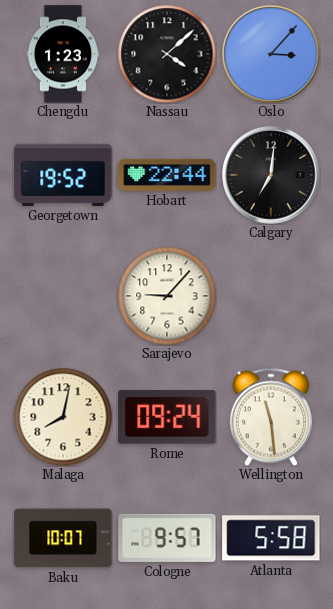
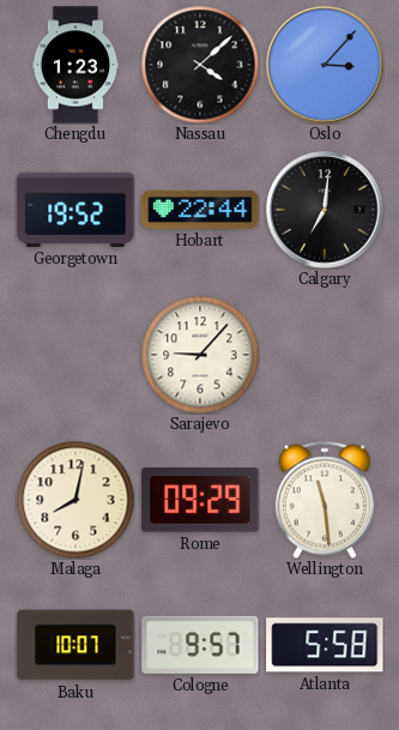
Rome: 09:24 -> 09:29
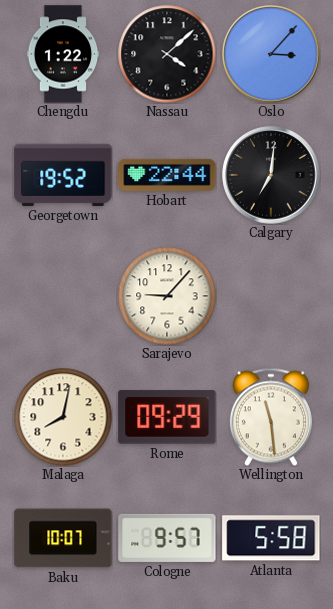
Chengdu: 1:23 -> 1:22
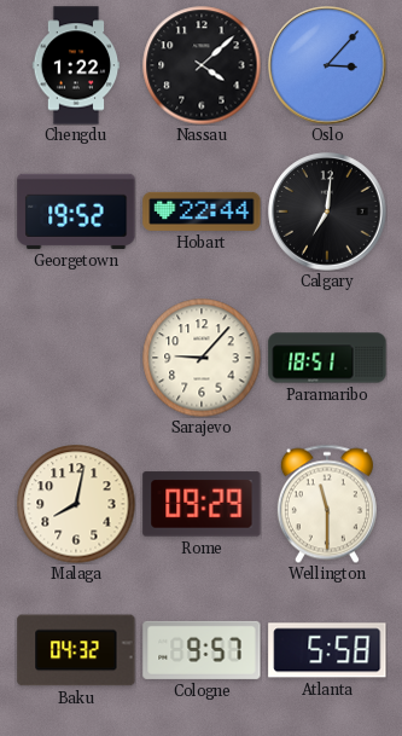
Paramaribo: none -> 18:51
Wellington: 11:29 -> 11:30
Baku: 10:07 -> 04:32
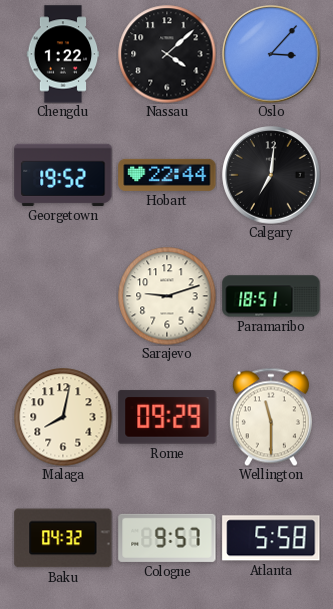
Sarajevo: 9:07 -> 9:12
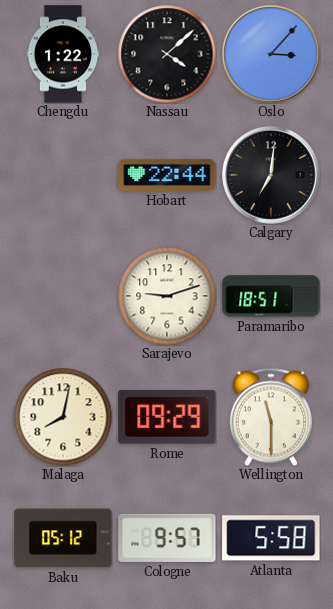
Georgetown: 19:52 -> none
Baku: 04:32 -> 05:12
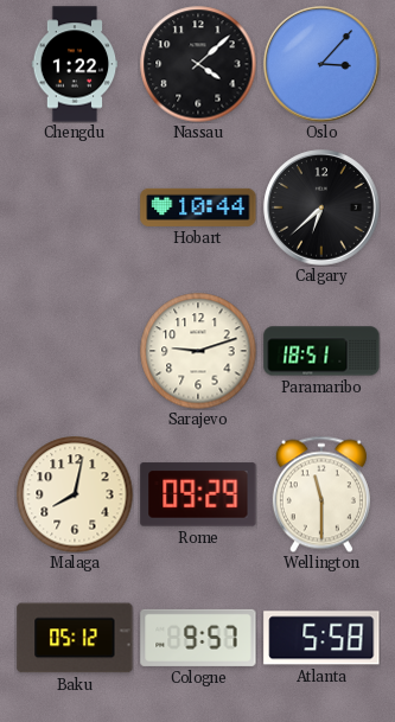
Hobart: 22:44 -> 10:44
Calgary: 7:01 -> 6:38
